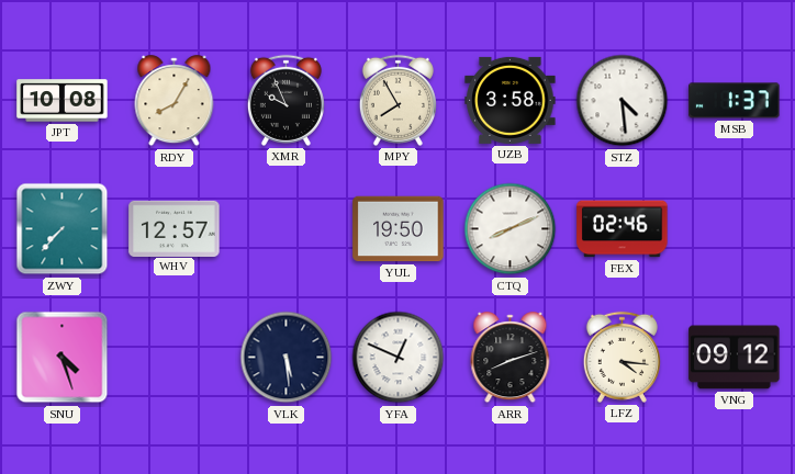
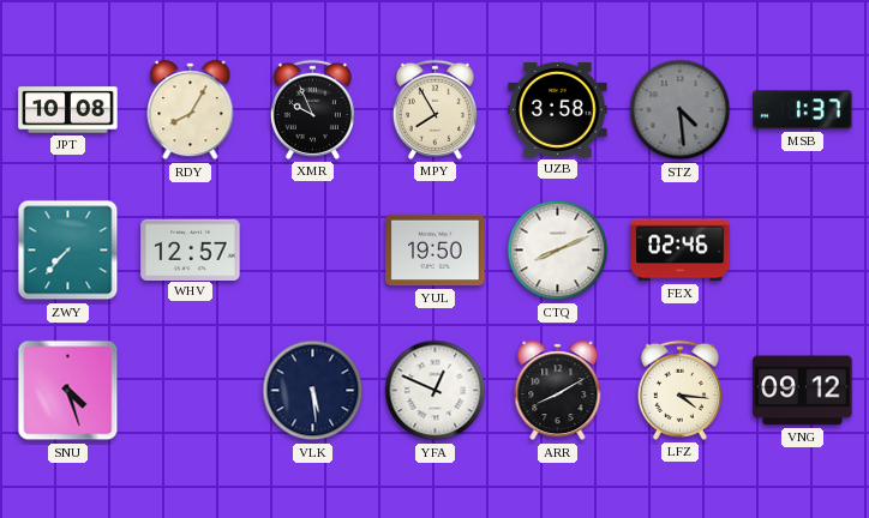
STZ dial: white -> grey
ARR: 8:12 -> 8:10
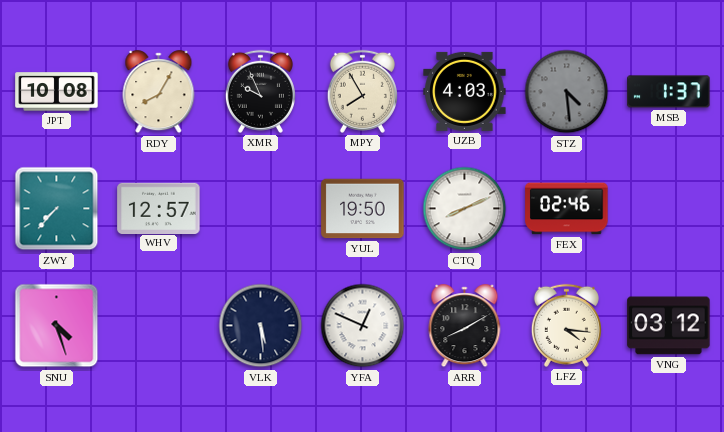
UZB: 3:58 -> 4:03
VNG: 09:12 -> 03:12
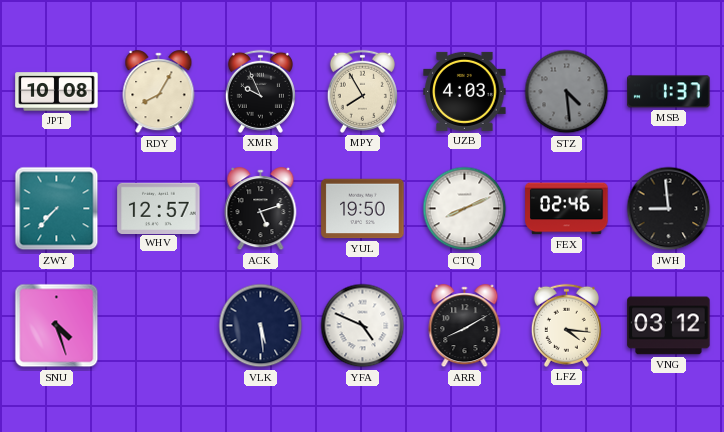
ACK: none -> 5:12
JWH: none -> 8:59
YFA: 12:49 -> 4:49
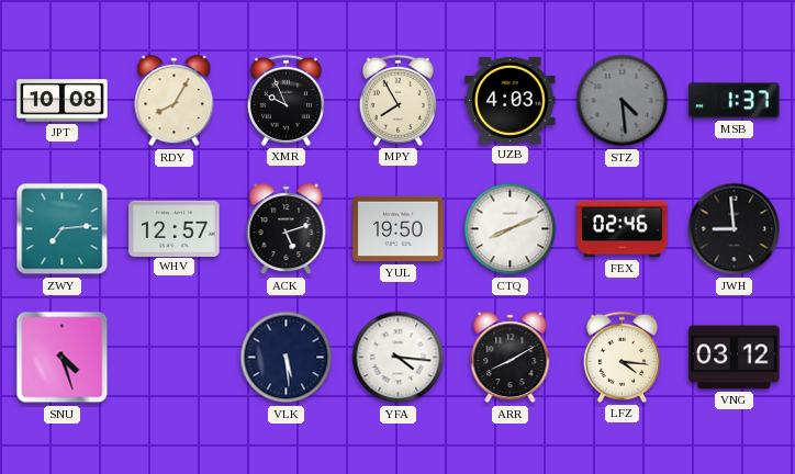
ZWY: 7:37 -> 7:14
YFA: 4:49 -> 4:16
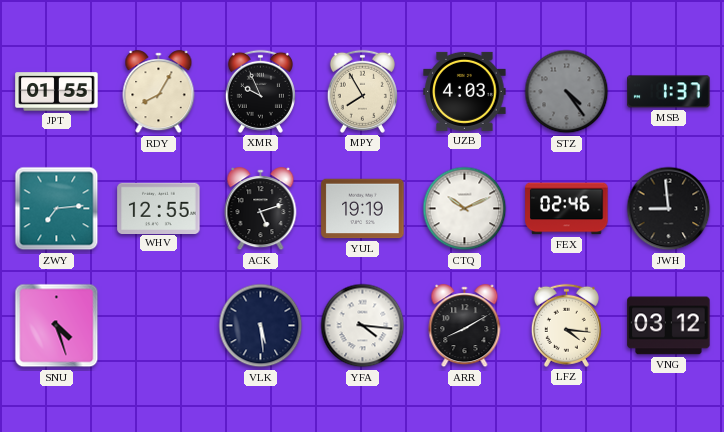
JPT: 10:08 -> 01:55
STZ: 4:29 -> 4:24
WHV: 12:57 -> 12:55
YUL: 19:50 -> 19:19
CTQ: 8:11 -> 10:11
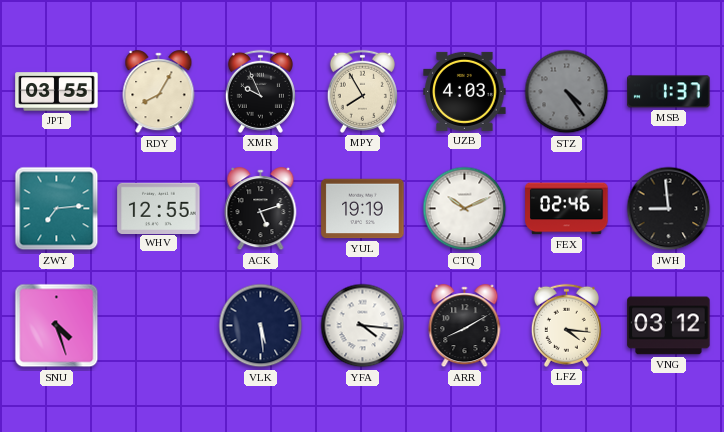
JPT: 01:55 -> 03:55
